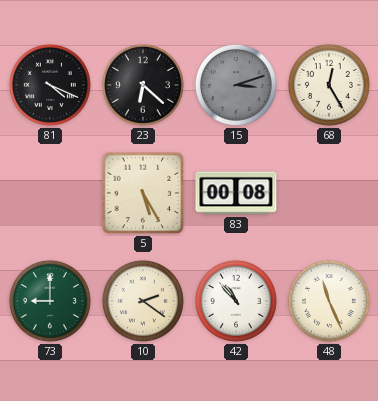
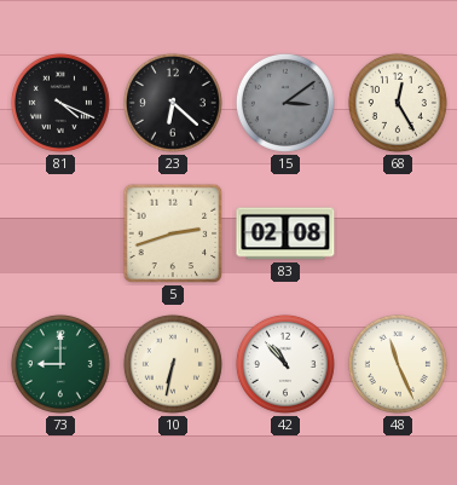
15: 3:12 -> 3:09
5: 5:25 -> 2:42
83: 00:08 -> 02:08
10: 2:21 -> 6:32
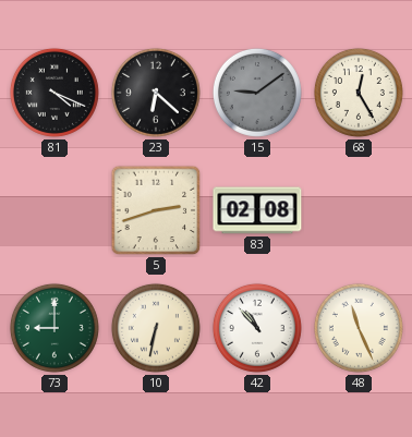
15: 3:09 -> 9:09
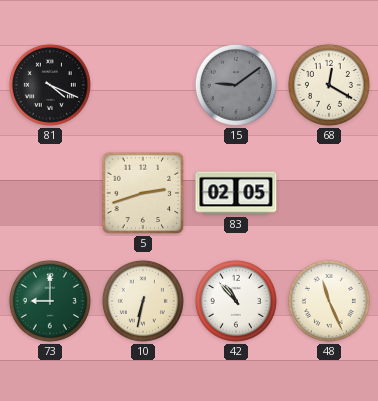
23: 6:22 -> none
68: 12:25 -> 12:20
83: 02:08 -> 02:05
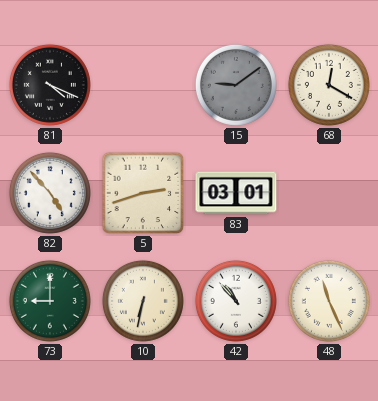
82: none -> 4:53
83: 02:05 -> 03:01
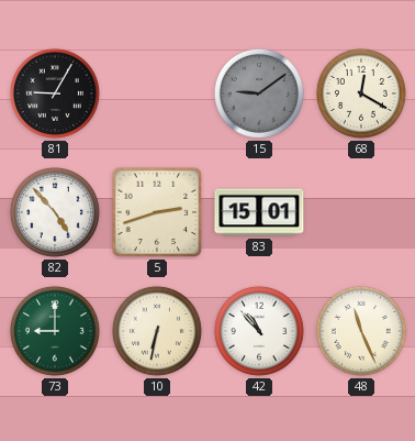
81: 4:19 -> 9:05
83: 03:01 -> 15:01
